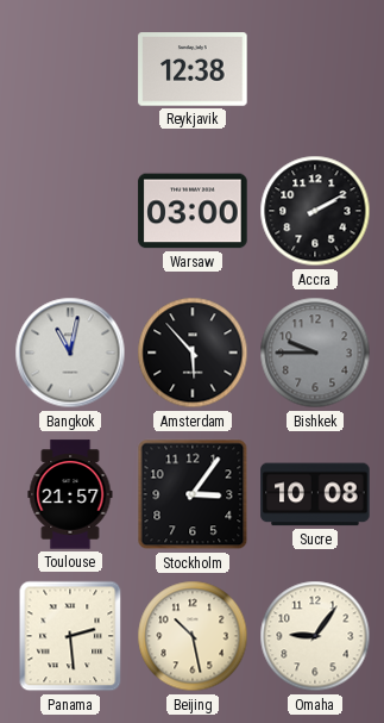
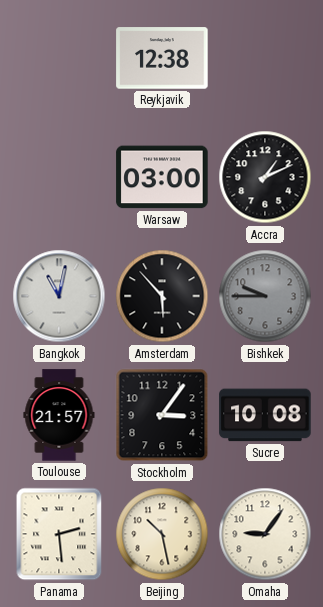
Accra: 2:10 -> 1:11
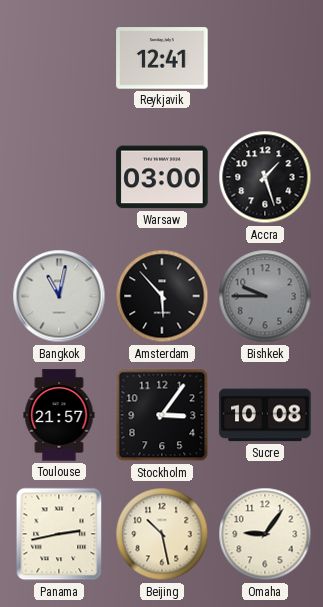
Reykjavik: 12:38 -> 12:41
Accra: 1:11 -> 1:27
Panama: 2:29 -> 2:43
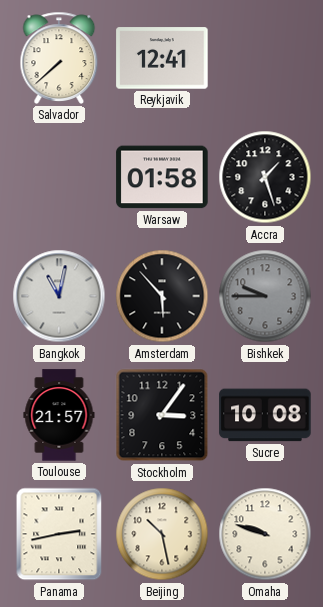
Salvador: none -> 7:38
Warsaw: 03:00 -> 01:58
Omaha: 9:06 -> 9:48
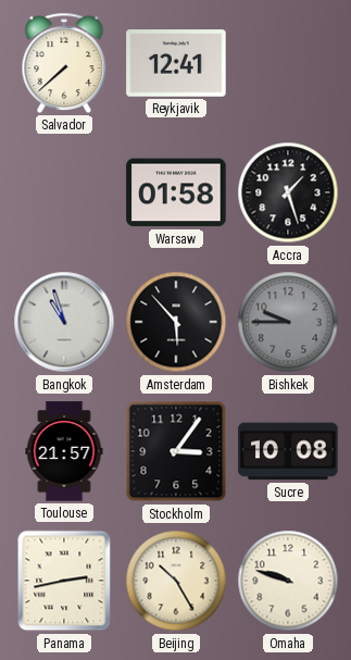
Bangkok: 11:02 -> 10:57
Beijing: 10:28 -> 10:25
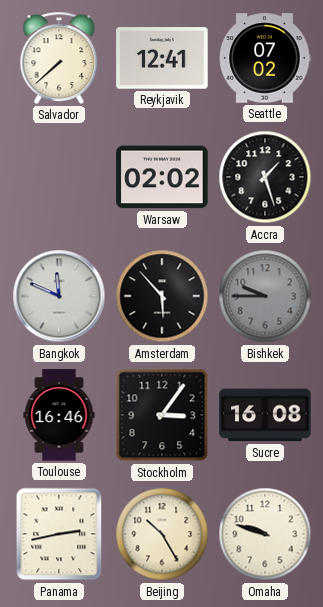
Seattle: none -> 07:02
Warsaw: 01:58 -> 02:02
Bangkok: 10:57 -> 11:49
Toulouse: 21:57 -> 16:46
Sucre: 10:08 -> 16:08
